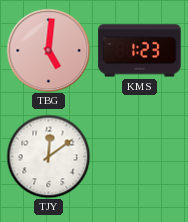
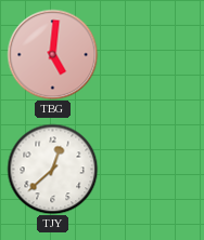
KMS: 1:23 -> none
TJY: 12:09 -> 12:38
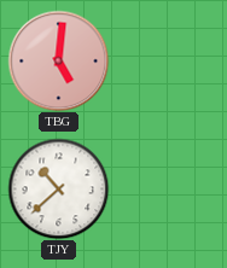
TJY: 12:38 -> 10:38
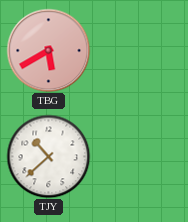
TBG: 5:01 -> 5:40
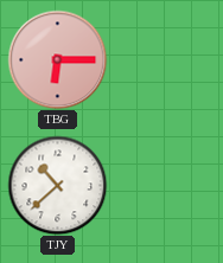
TBG: 5:40 -> 6:15
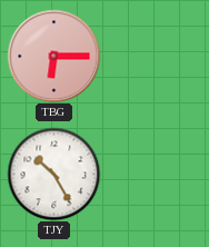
TJY: 10:38 -> 10:25
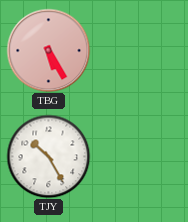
TBG: 6:15 -> 5:25
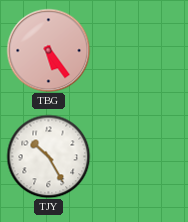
TBG: 5:25 -> 5:24
